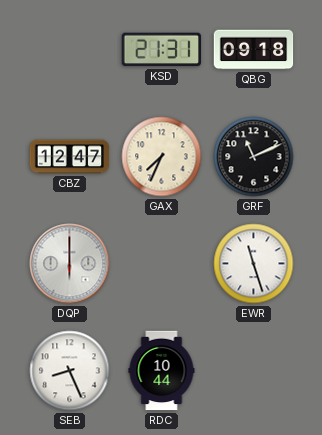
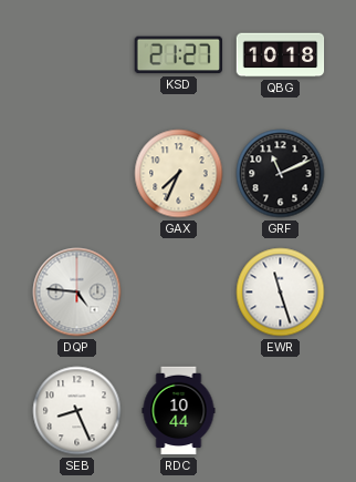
KSD: 21:31 -> 21:27
QBG: 09:18 -> 10:18
CBZ: 12:47 -> none
DQP: 6:00 -> 4:46
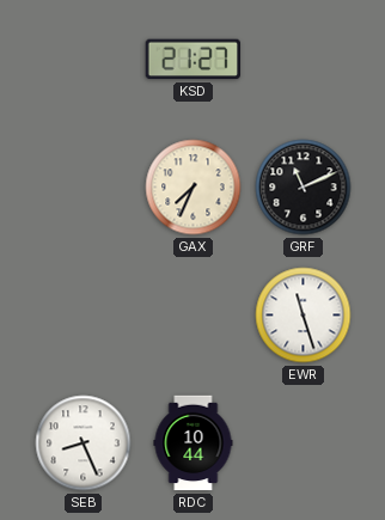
QBG: 10:18 -> none
DQP: 4:46 -> none
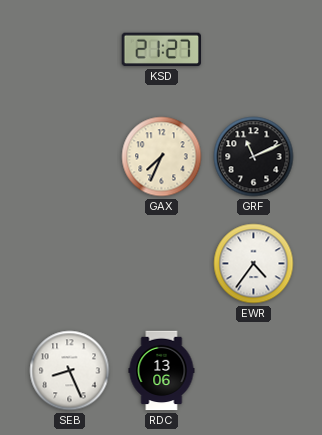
EWR: 11:27 -> 4:36
RDC: 10:44 -> 13:06
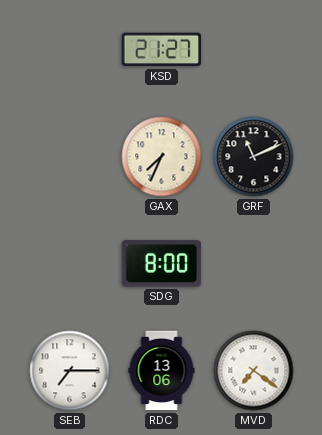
SDG: none -> 8:00
EWR: 4:36 -> none
SEB: 8:26 -> 7:15
MVD: none -> 7:21
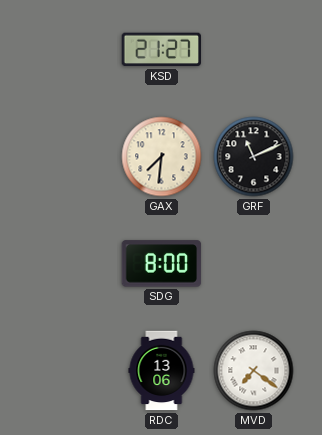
GAX: 7:34 -> 7:31
SEB: 7:15 -> none
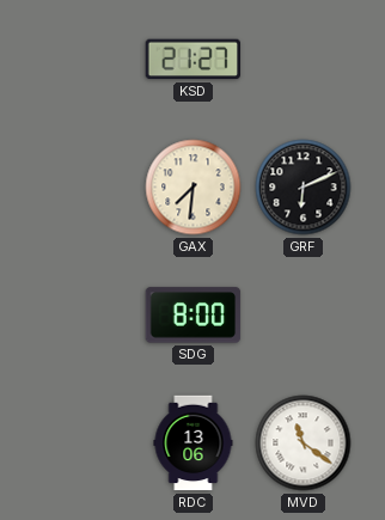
GRF: 11:11 -> 6:11
MVD: 7:21 -> 11:21
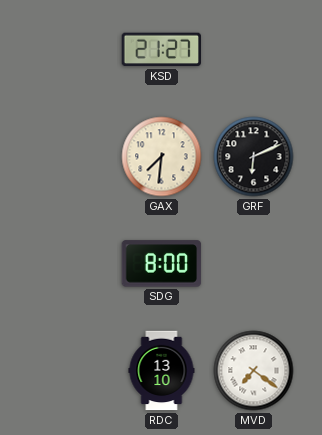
RDC: 13:06 -> 13:10
MVD: 11:21 -> 7:21
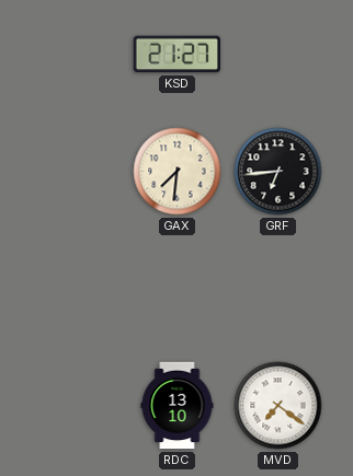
GRF: 6:11 -> 6:44
SDG: 8:00 -> none
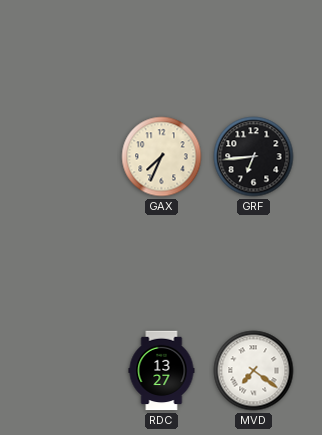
KSD: 21:27 -> none
GAX: 7:31 -> 7:34
RDC: 13:10 -> 13:27
